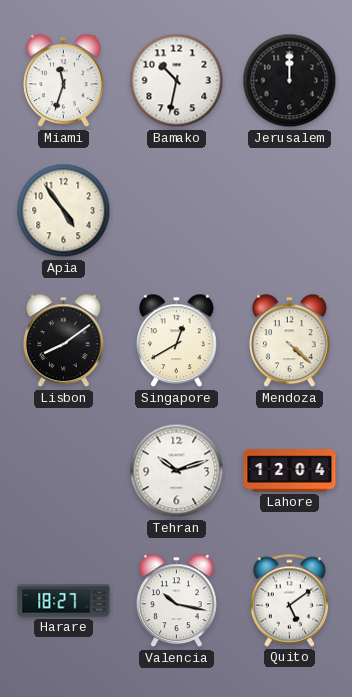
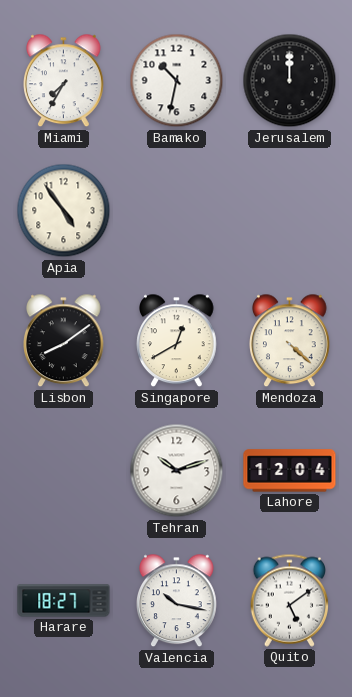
Miami: 11:33 -> 7:35
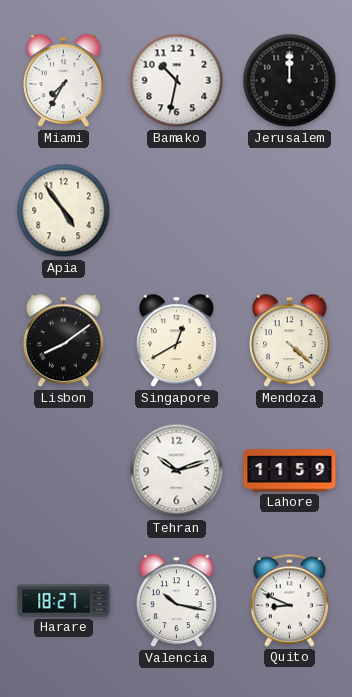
Lahore: 12:04 -> 11:59
Quito: 5:09 -> 8:49
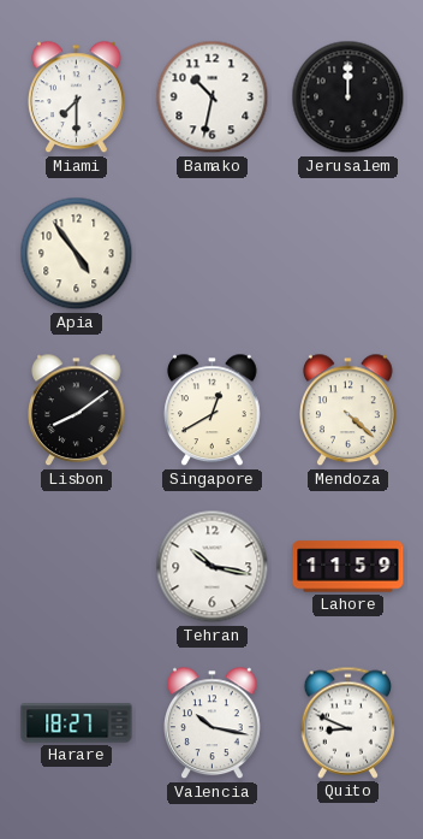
Miami: 7:35 -> 7:30
Tehran: 10:12 -> 10:17
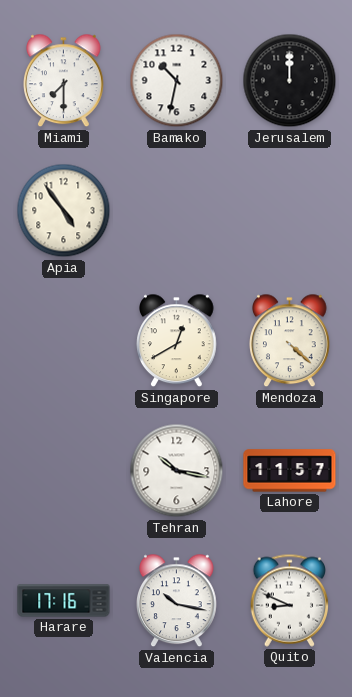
Lisbon: 8:09 -> none
Lahore: 11:59 -> 11:57
Harare: 18:27 -> 17:16
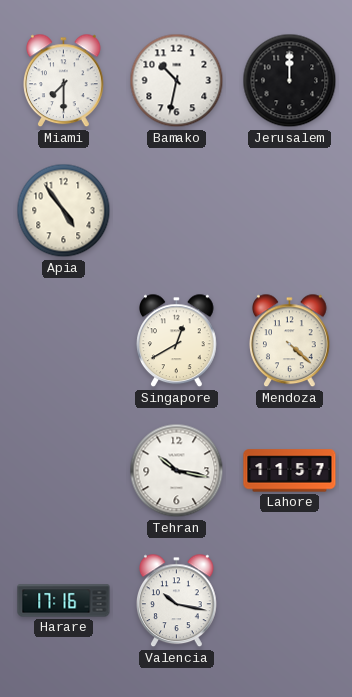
Quito: 8:49 -> none
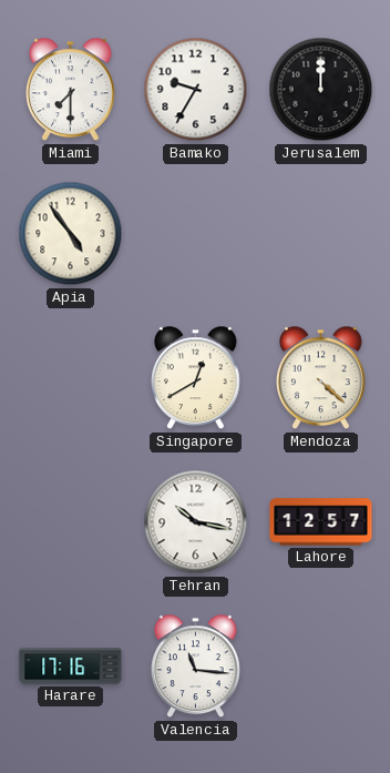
Bamako: 10:32 -> 9:35
Lahore: 11:57 -> 12:57
Valencia: 10:17 -> 11:16
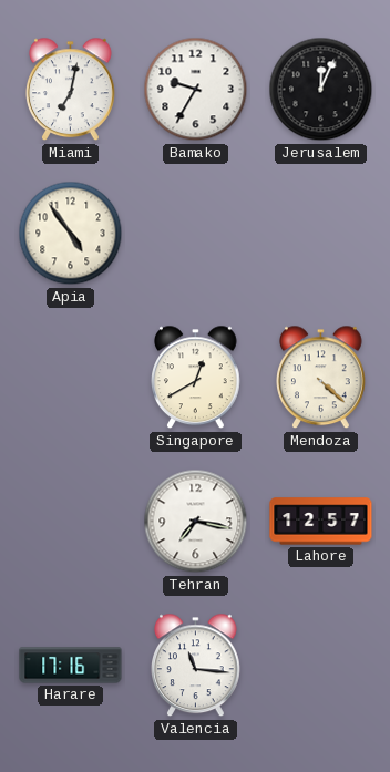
Miami: 7:30 -> 7:02
Jerusalem: 12:00 -> 12:04
Tehran: 10:17 -> 7:17
